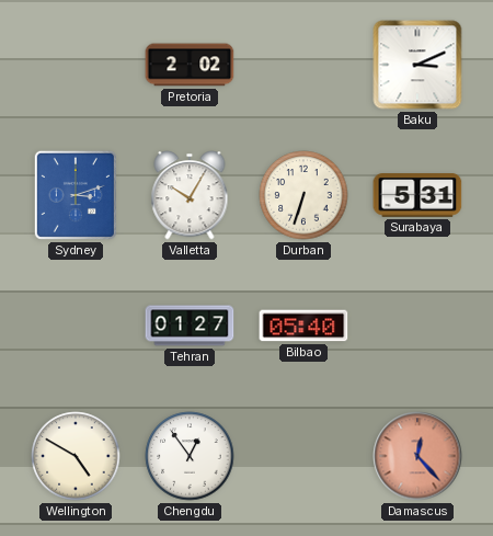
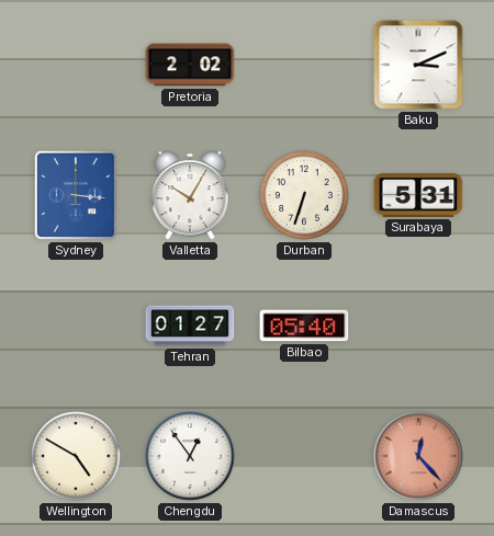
Sydney: 3:12 -> 3:16
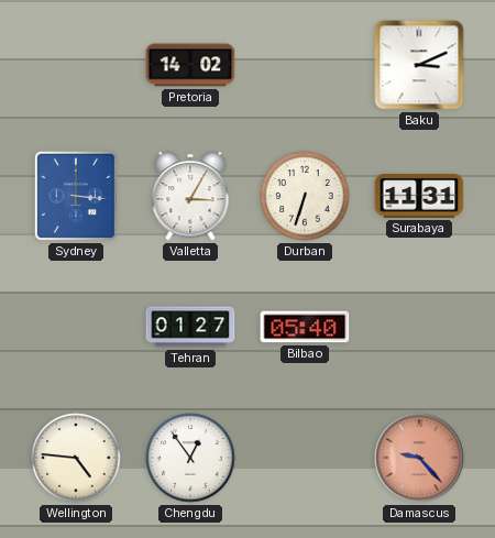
Pretoria: 2:02 -> 14:02
Valletta: 10:05 -> 3:05
Surabaya: 5:31 -> 11:31
Wellington: 4:50 -> 4:46
Damascus: 12:23 -> 9:23
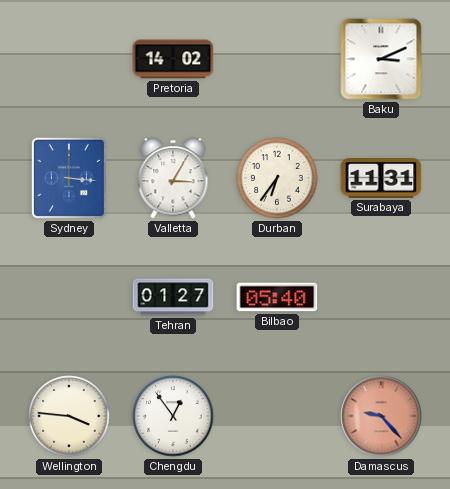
Durban: 6:33 -> 6:36
Wellington: 4:46 -> 3:46
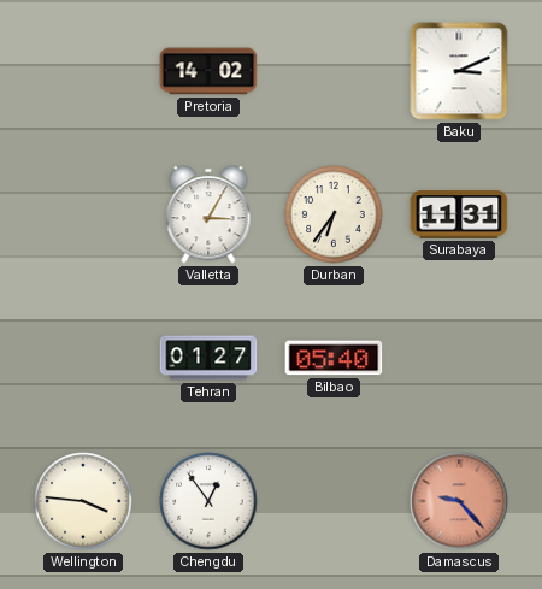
Sydney: 3:16 -> none
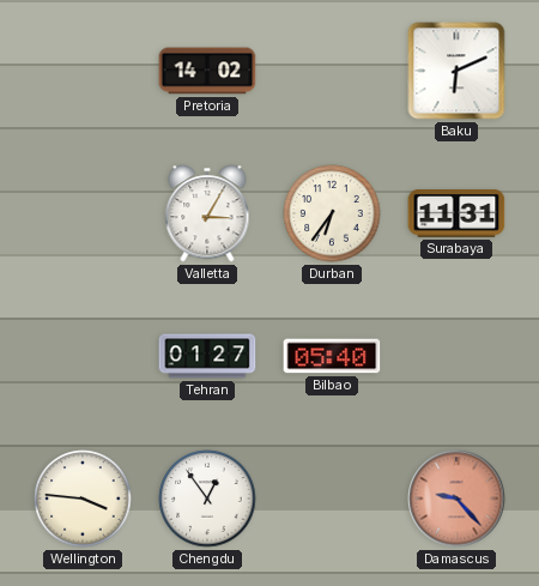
Baku: 3:11 -> 6:11
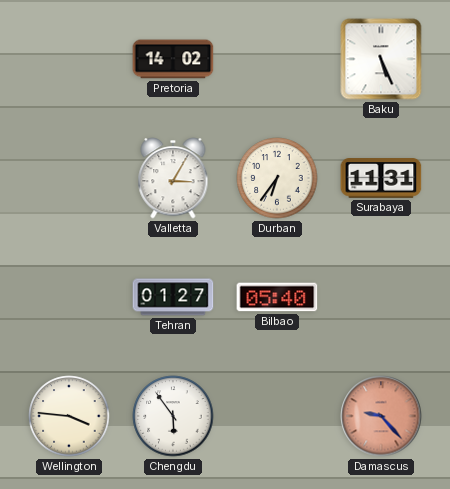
Baku: 6:11 -> 5:26
Chengdu: 12:54 -> 5:54
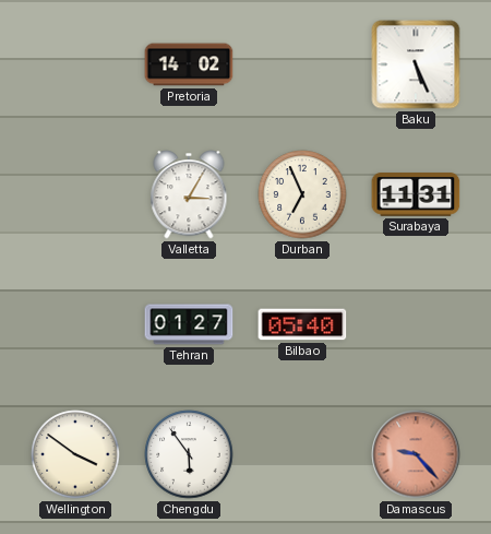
Durban: 6:36 -> 6:56
Wellington: 3:46 -> 3:51
